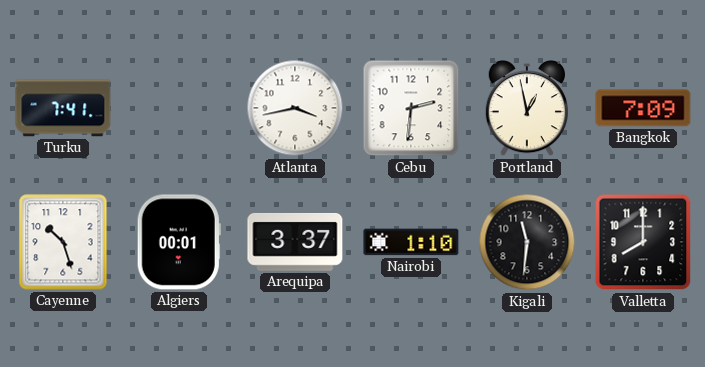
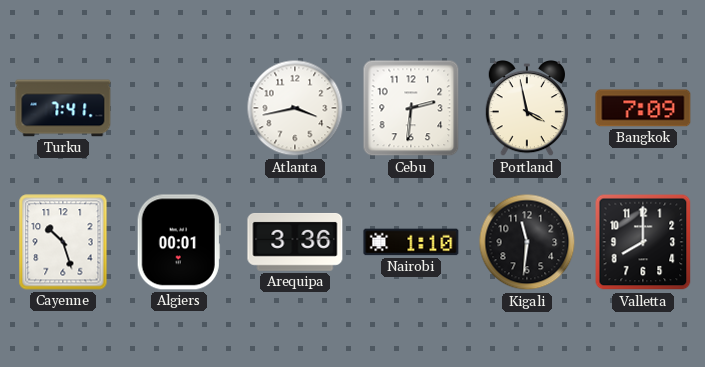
Portland: 12:58 -> 3:58
Arequipa: 3:37 -> 3:36
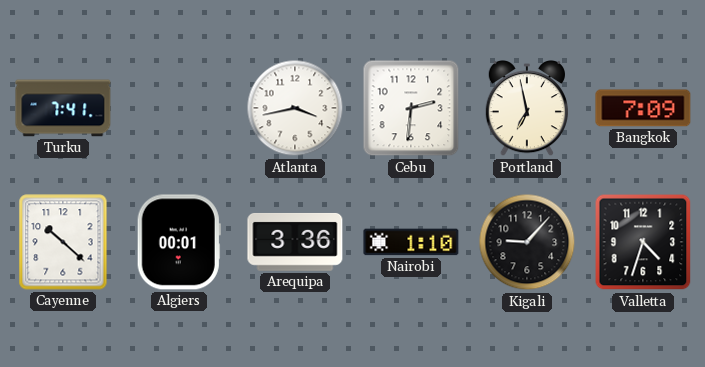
Portland: 3:58 -> 6:58
Cayenne: 10:27 -> 10:22
Kigali: 11:31 -> 9:07
Valletta: 8:00 -> 4:33
